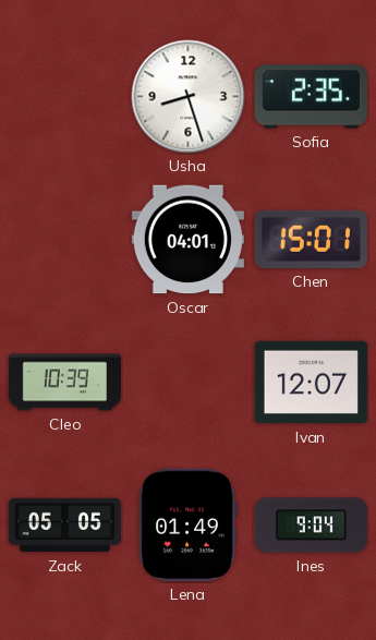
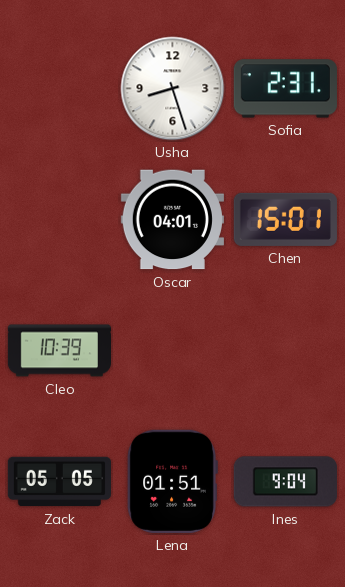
Sofia: 2:35 -> 2:31
Ivan: 12:07 -> none
Lena: 01:49 -> 01:51
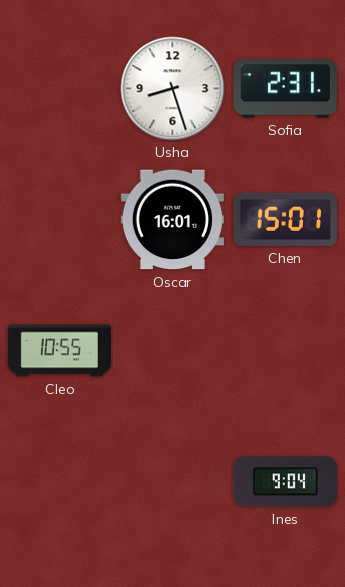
Oscar: 04:01 -> 16:01
Cleo: 10:39 -> 10:55
Zack: 05:05 -> none
Lena: 01:51 -> none
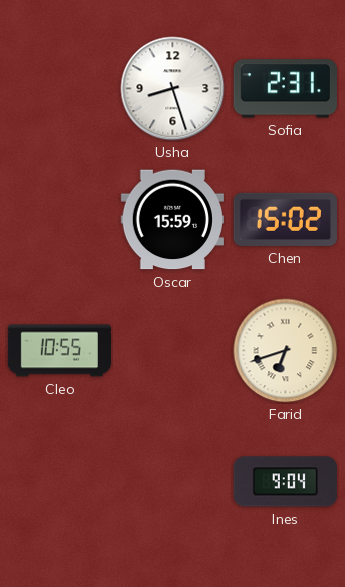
Oscar: 16:01 -> 15:59
Chen: 15:01 -> 15:02
Farid: none -> 6:42
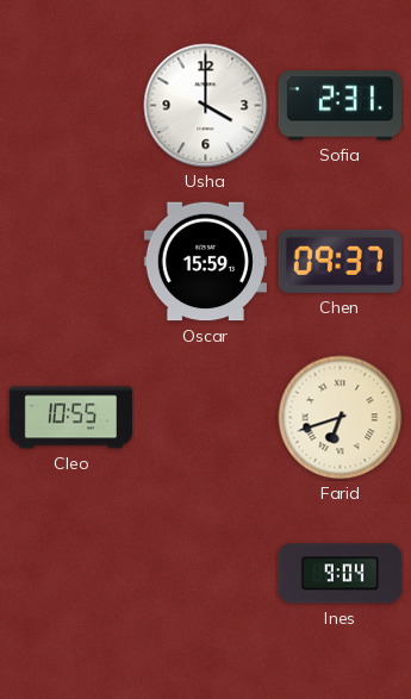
Usha: 8:27 -> 4:00
Chen: 15:02 -> 09:37
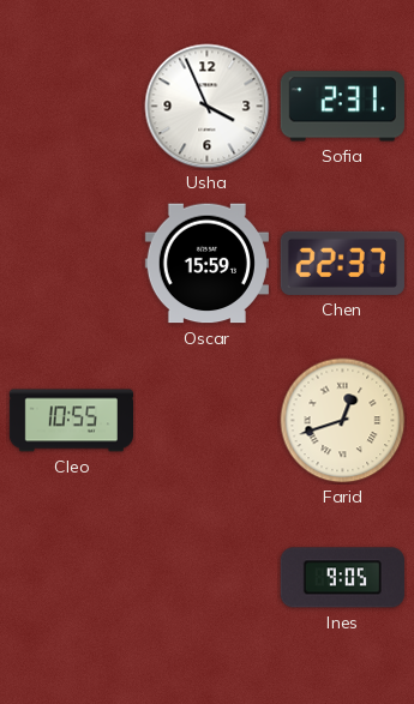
Usha: 4:00 -> 3:56
Chen: 09:37 -> 22:37
Farid: 6:42 -> 12:42
Ines: 9:04 -> 9:05
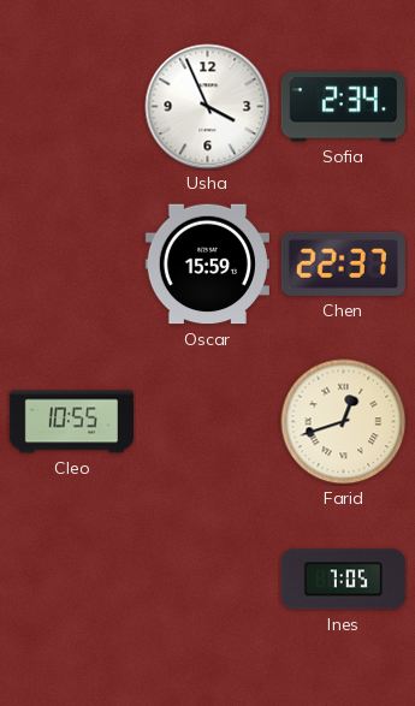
Sofia: 2:31 -> 2:34
Ines: 9:05 -> 7:05
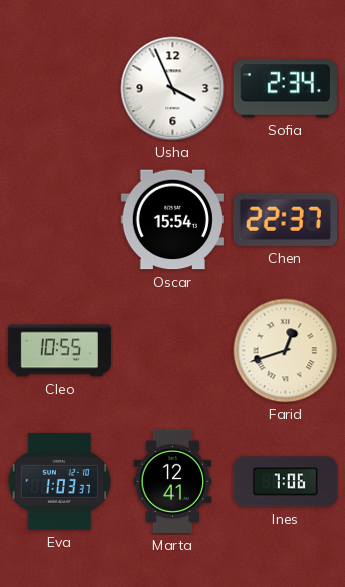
Oscar: 15:59 -> 15:54
Eva: none -> 1:03
Marta: none -> 12:41
Ines: 7:05 -> 7:06
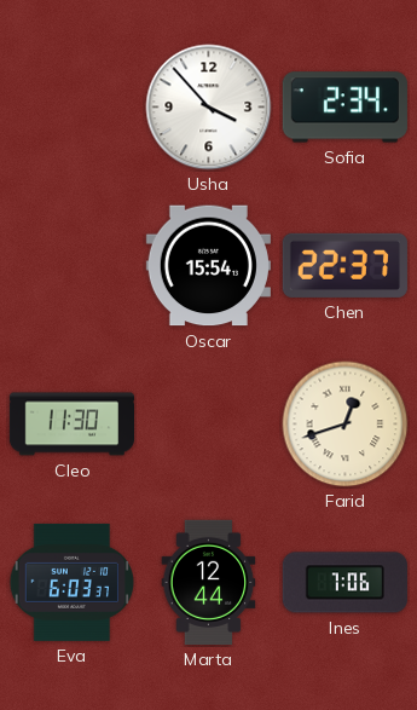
Usha: 3:56 -> 3:53
Cleo: 10:55 -> 11:30
Eva: 1:03 -> 6:03
Marta: 12:41 -> 12:44
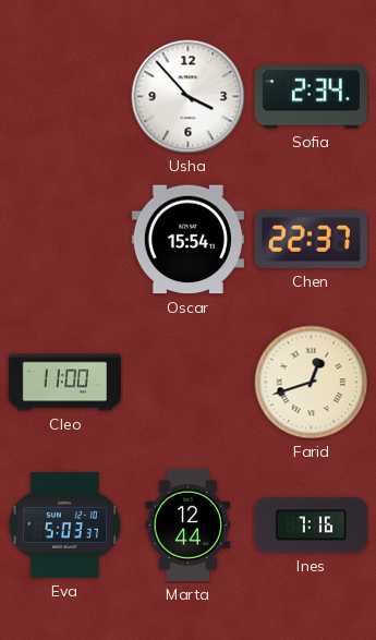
Cleo: 11:30 -> 11:00
Eva: 6:03 -> 5:03
Ines: 7:06 -> 7:16
